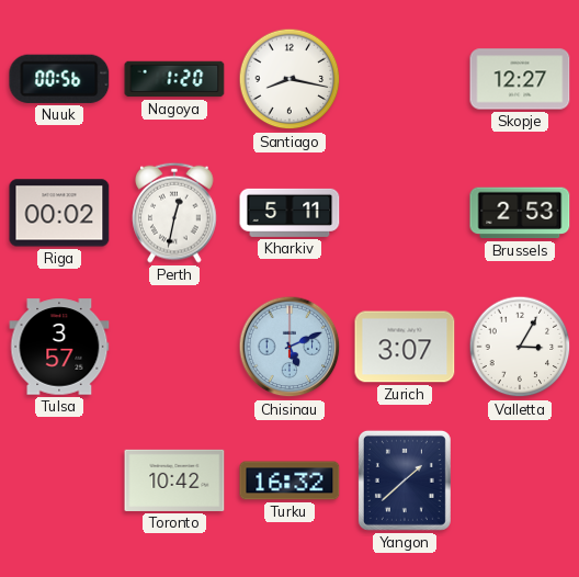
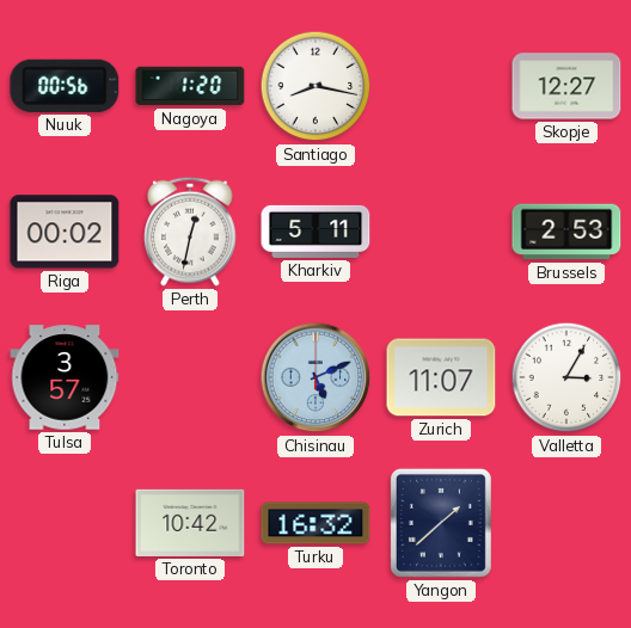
Zurich: 3:07 -> 11:07
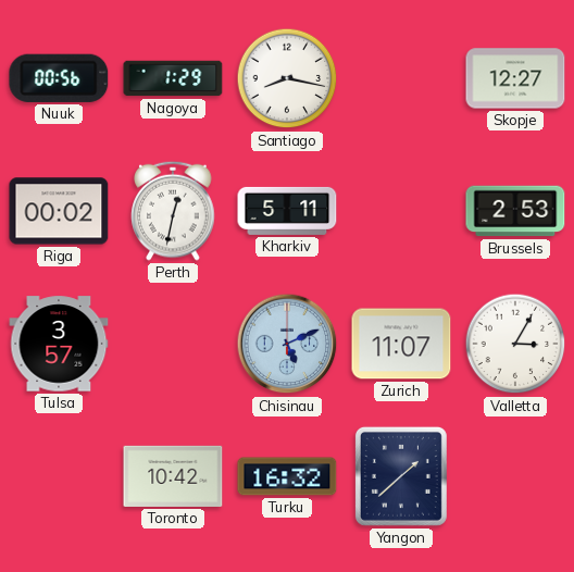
Nagoya: 1:20 -> 1:29
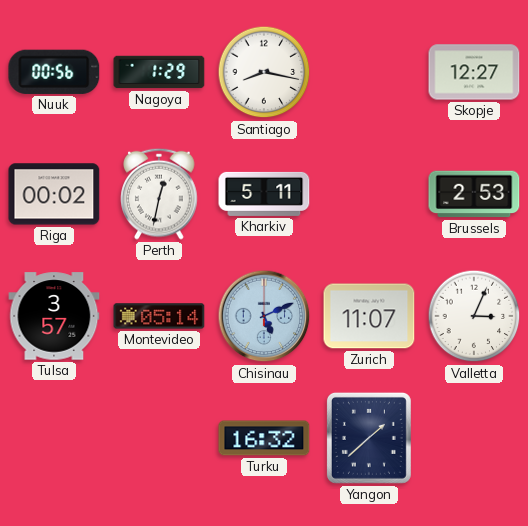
Montevideo: none -> 05:14
Valletta: 3:05 -> 3:04
Toronto: 10:42 -> none
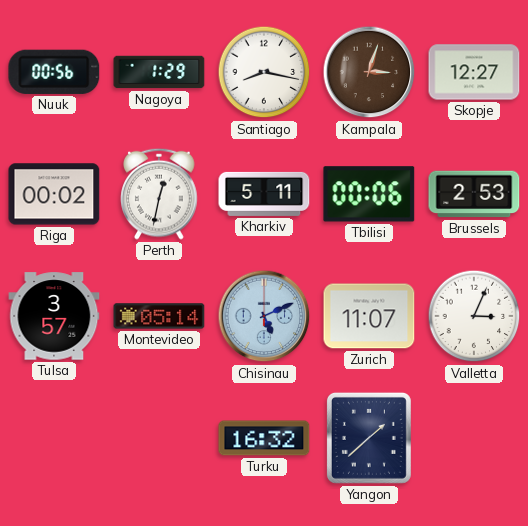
Kampala: none -> 3:03
Tbilisi: none -> 00:06
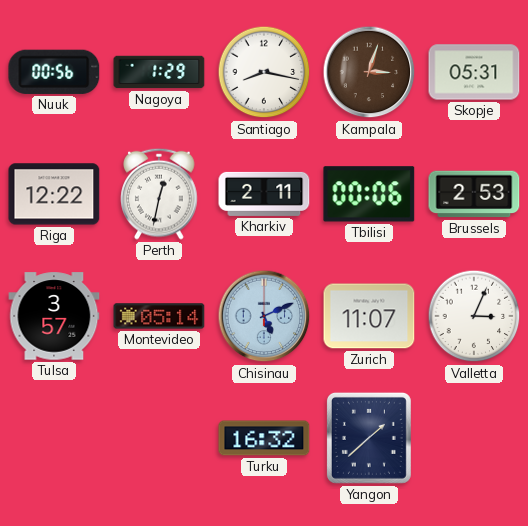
Skopje: 12:27 -> 05:31
Riga: 00:02 -> 12:22
Kharkiv: 5:11 -> 2:11
